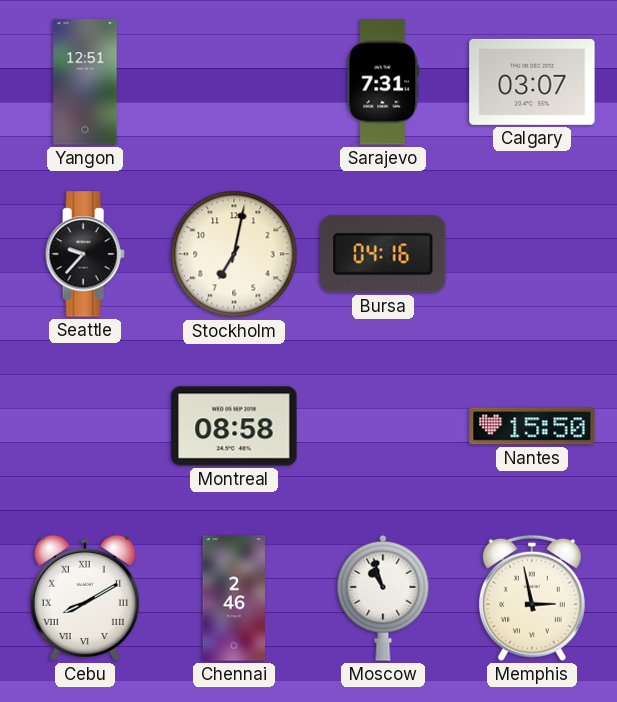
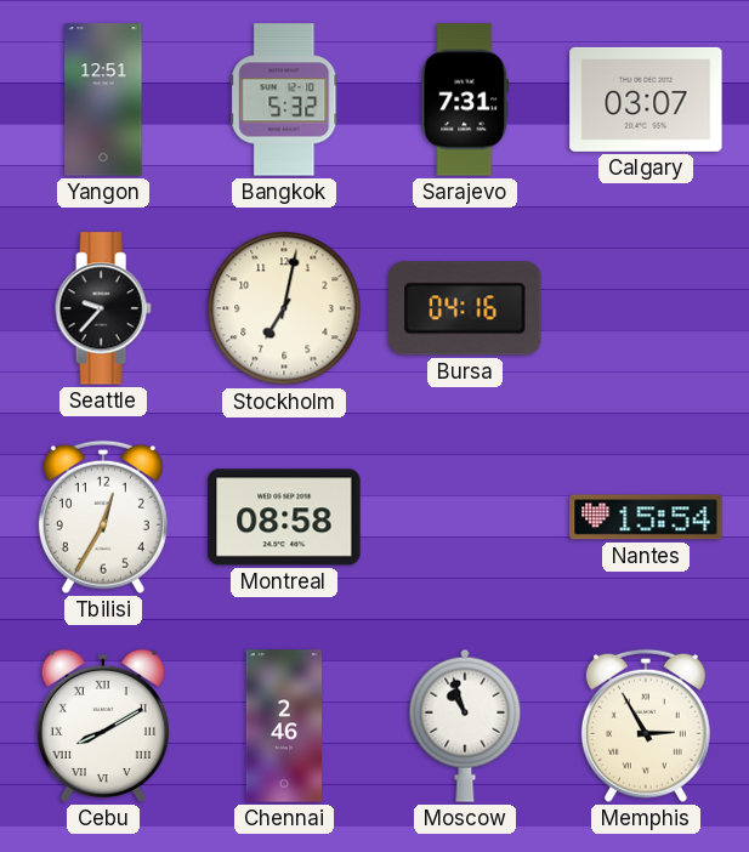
Bangkok: none -> 5:32
Tbilisi: none -> 12:35
Nantes: 15:50 -> 15:54
Memphis: 2:58 -> 2:55
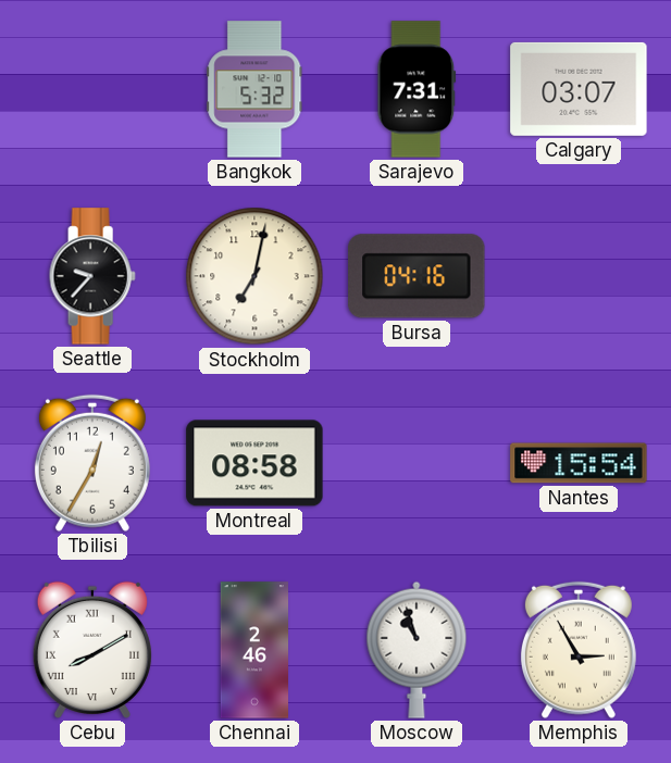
Yangon: 12:51 -> none
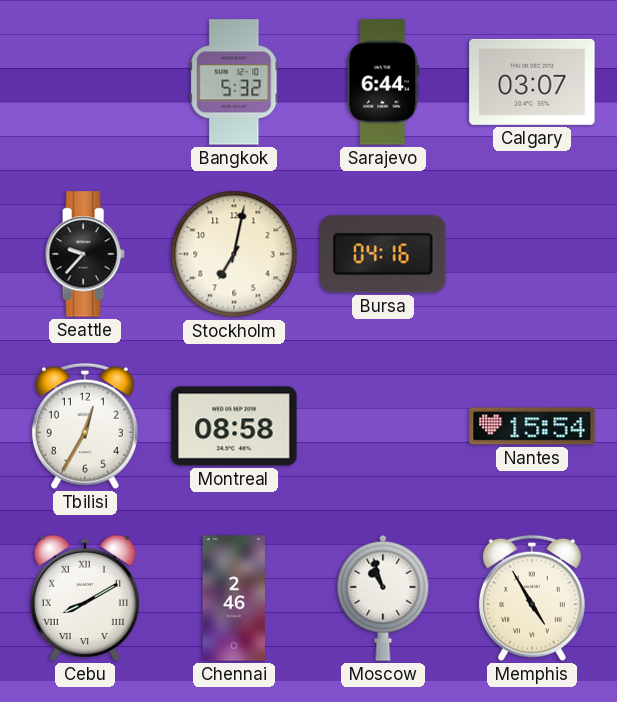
Sarajevo: 7:31 -> 6:44
Memphis: 2:55 -> 4:55
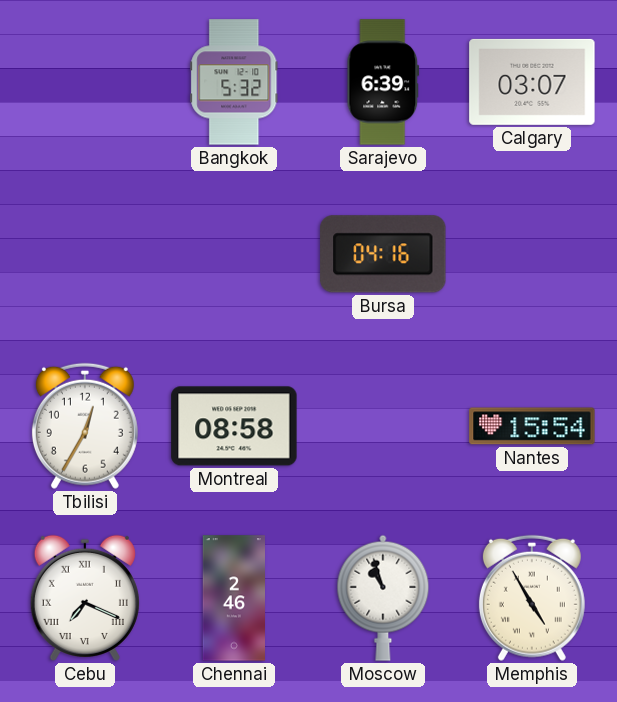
Sarajevo: 6:44 -> 6:39
Seattle: 9:37 -> none
Stockholm: 7:02 -> none
Cebu: 8:10 -> 7:19
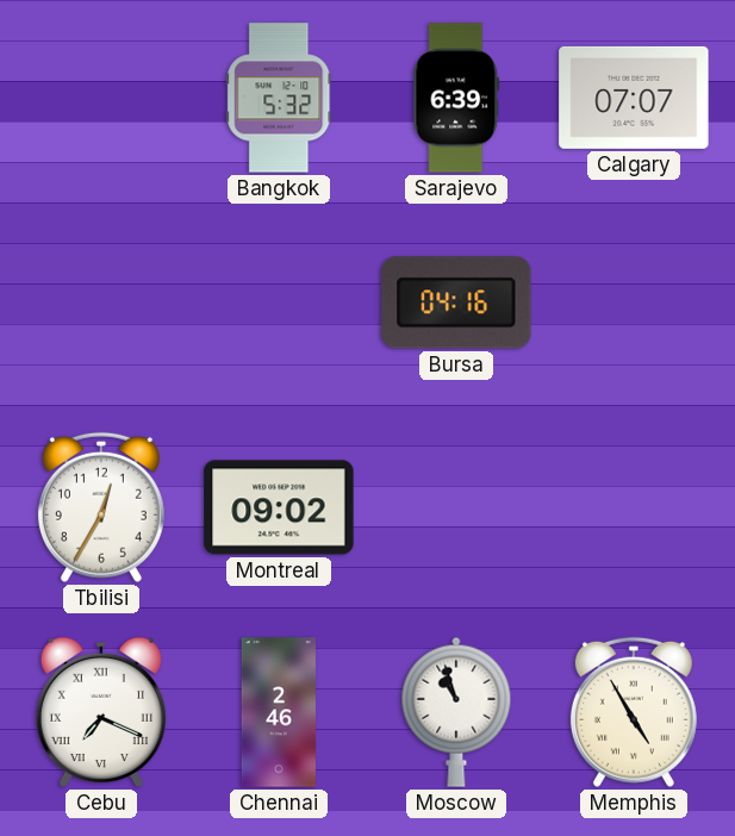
Calgary: 03:07 -> 07:07
Montreal: 08:58 -> 09:02
Nantes: 15:54 -> none
